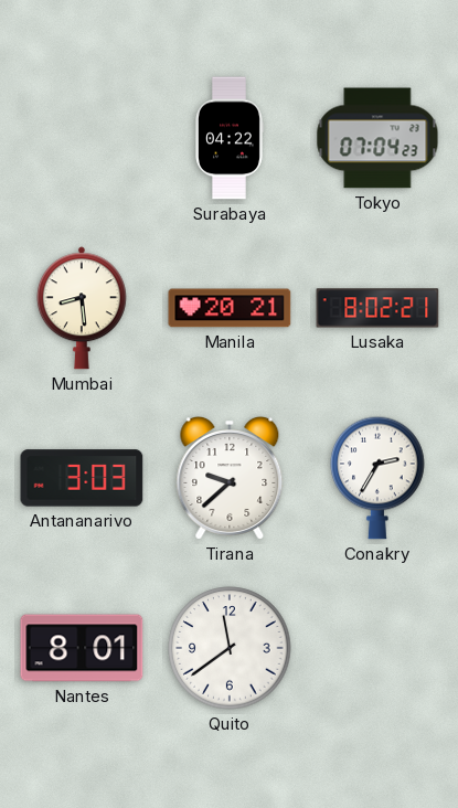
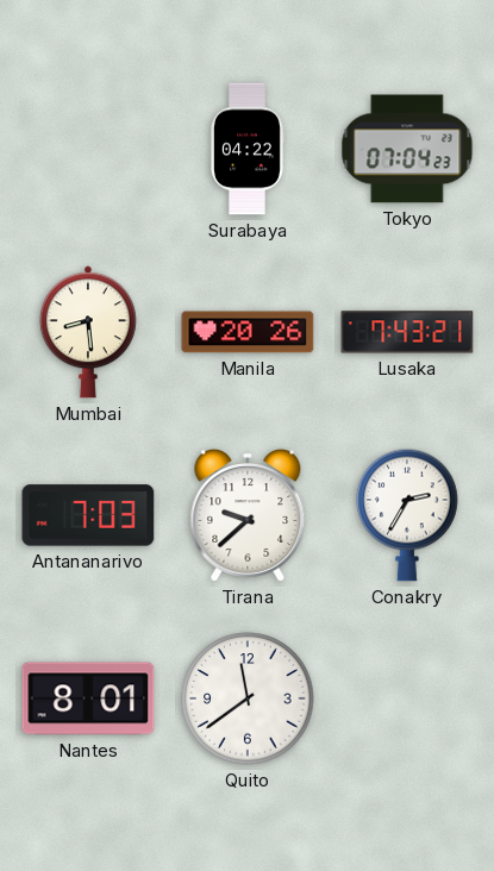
Manila: 20:21 -> 20:26
Lusaka: 8:02 -> 7:43
Antananarivo: 3:03 -> 7:03
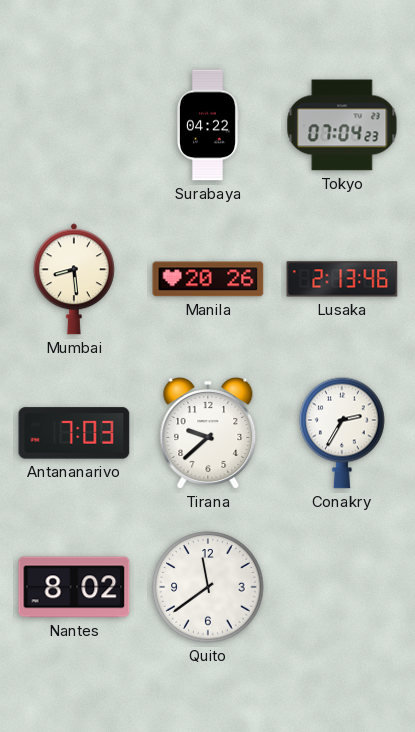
Lusaka: 7:43 -> 2:13
Nantes: 8:01 -> 8:02
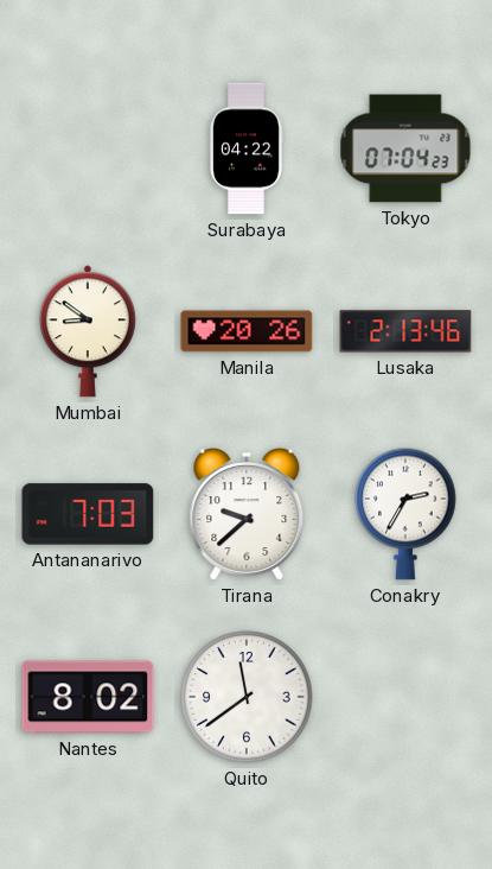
Mumbai: 8:29 -> 8:51
